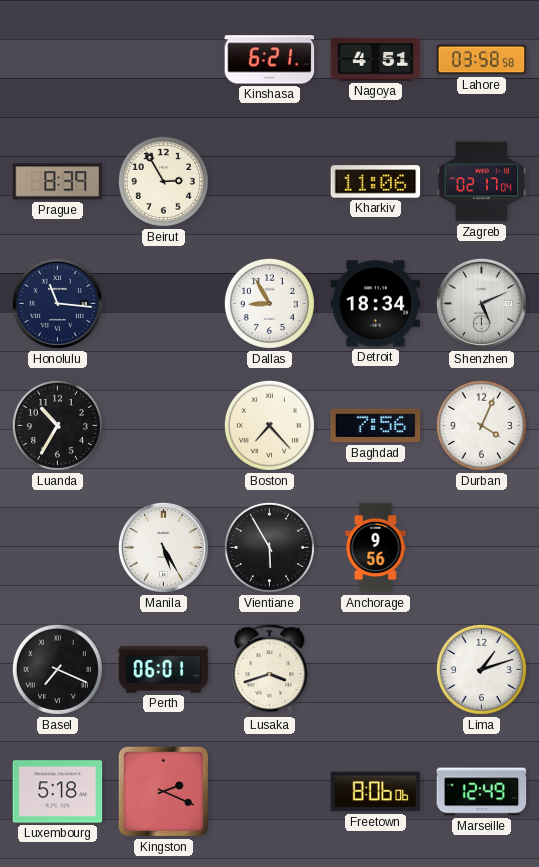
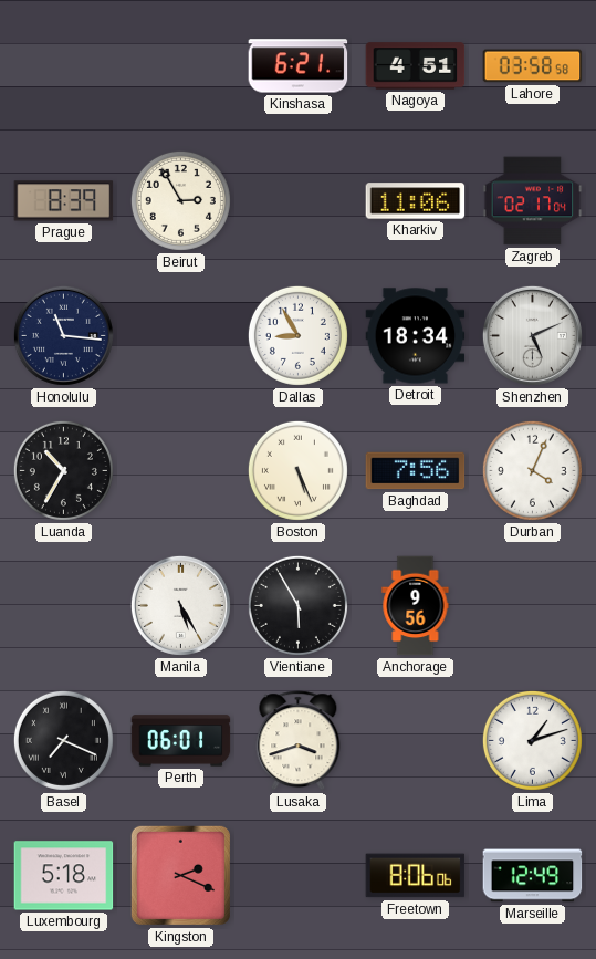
Boston: 7:23 -> 5:26
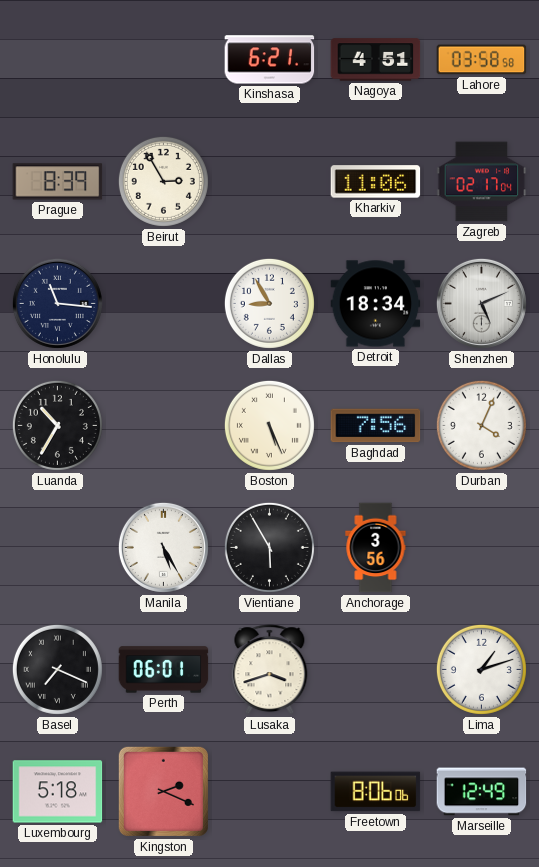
Anchorage: 9:56 -> 3:56
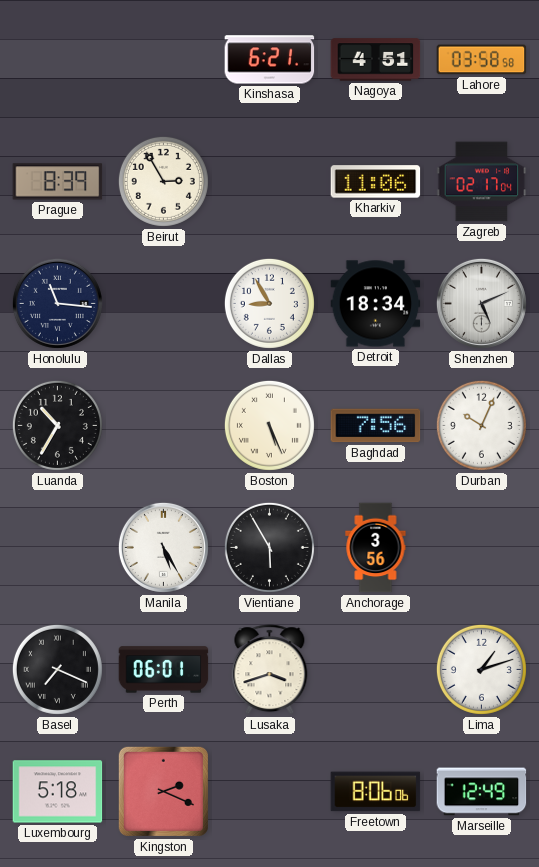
Durban: 4:04 -> 10:04
